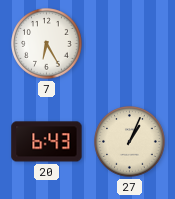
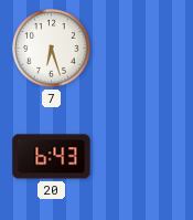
7: 6:25 -> 6:27
27: 1:04 -> none
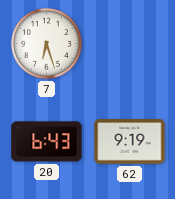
62: none -> 9:19
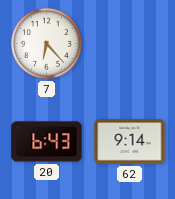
7: 6:27 -> 6:23
62: 9:19 -> 9:14
